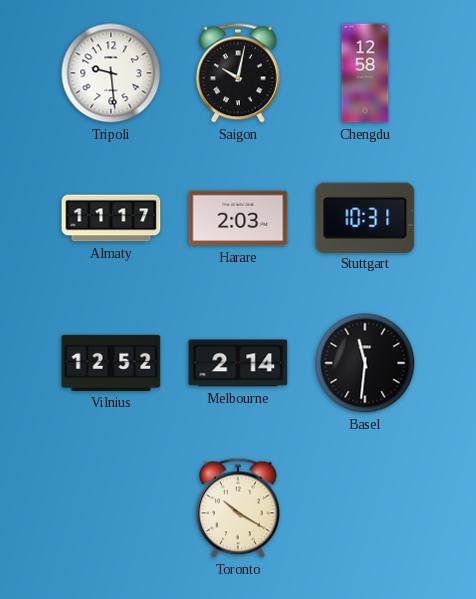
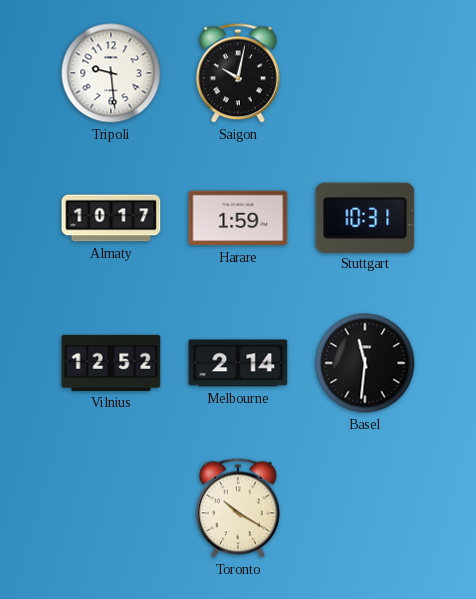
Chengdu: 12:58 -> none
Almaty: 11:17 -> 10:17
Harare: 2:03 -> 1:59
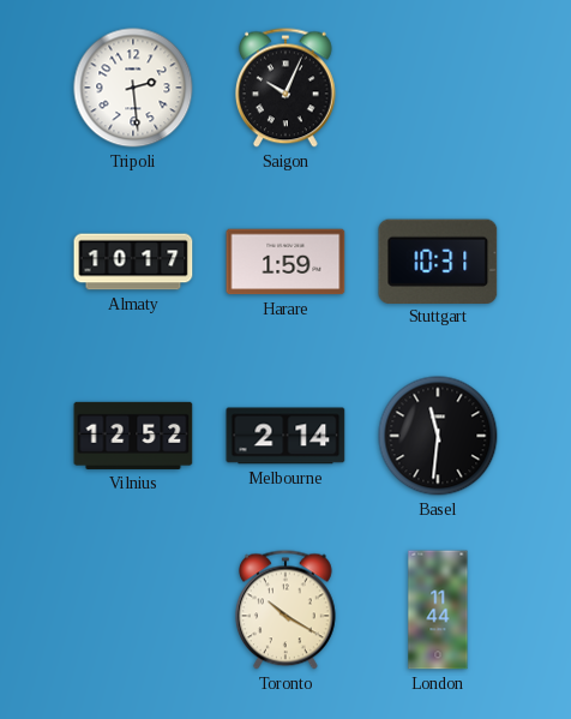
Tripoli: 9:29 -> 2:29
Saigon: 10:02 -> 10:04
London: none -> 11:44
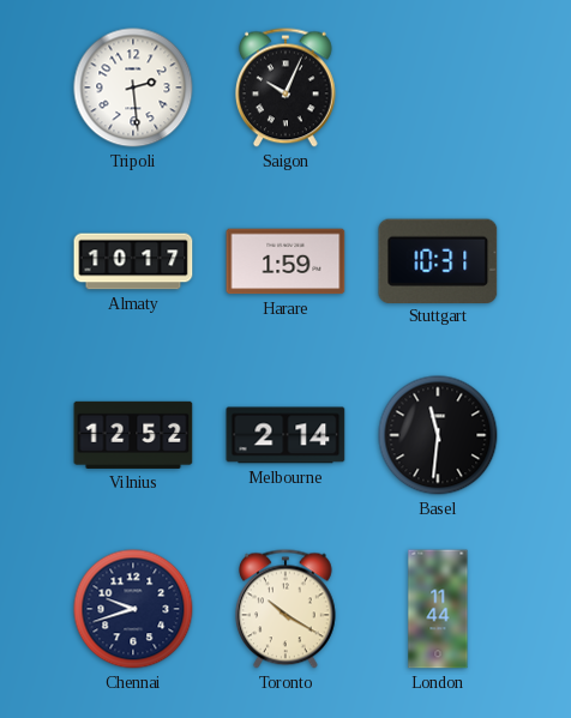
Chennai: none -> 9:42
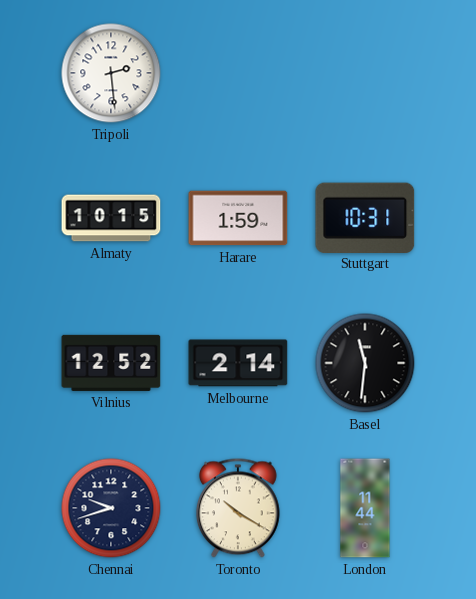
Saigon: 10:04 -> none
Almaty: 10:17 -> 10:15
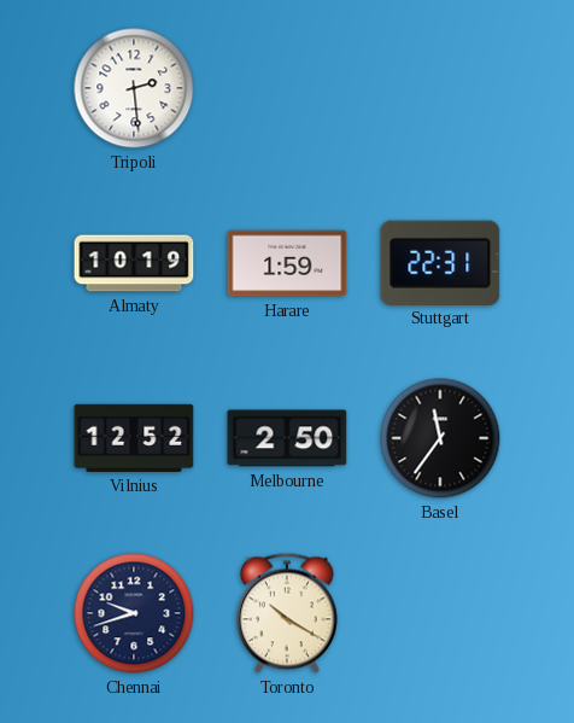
Almaty: 10:15 -> 10:19
Stuttgart: 10:31 -> 22:31
Melbourne: 2:14 -> 2:50
Basel: 11:31 -> 11:36
London: 11:44 -> none
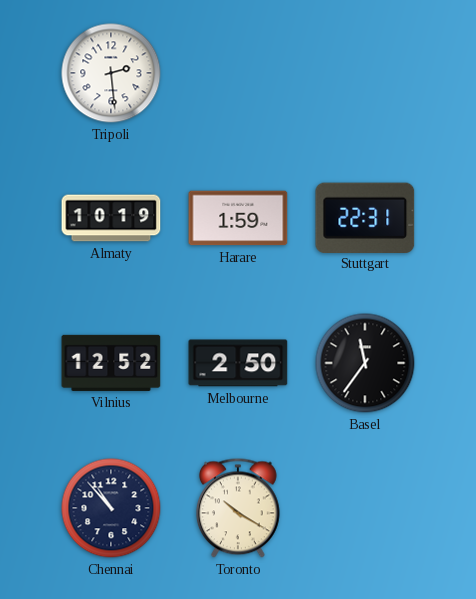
Chennai: 9:42 -> 10:53
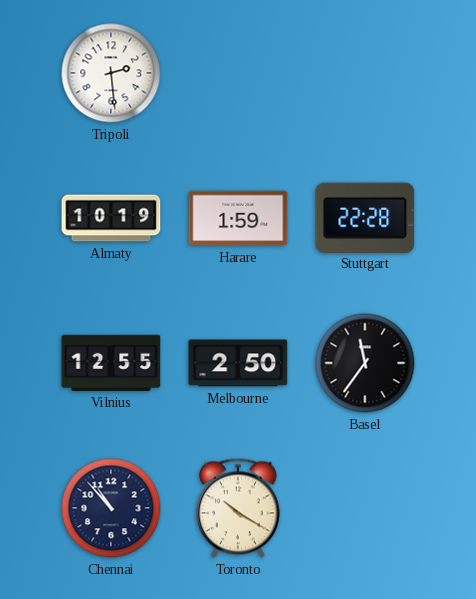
Stuttgart: 22:31 -> 22:28
Vilnius: 12:52 -> 12:55
